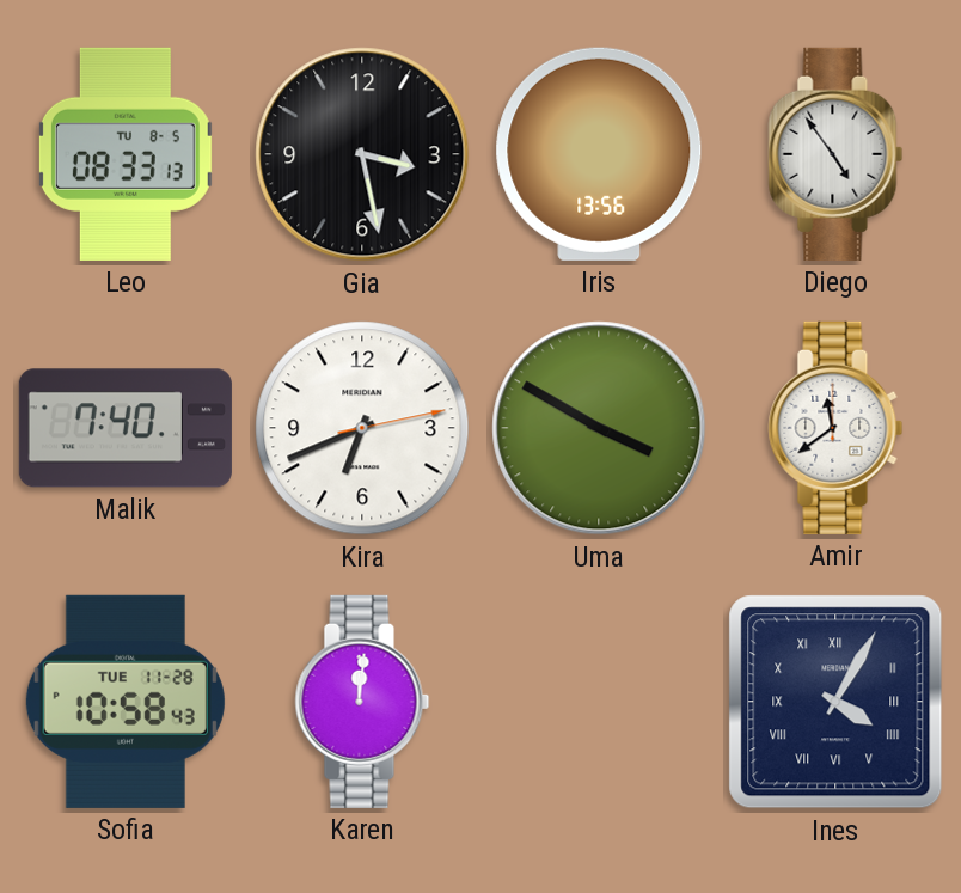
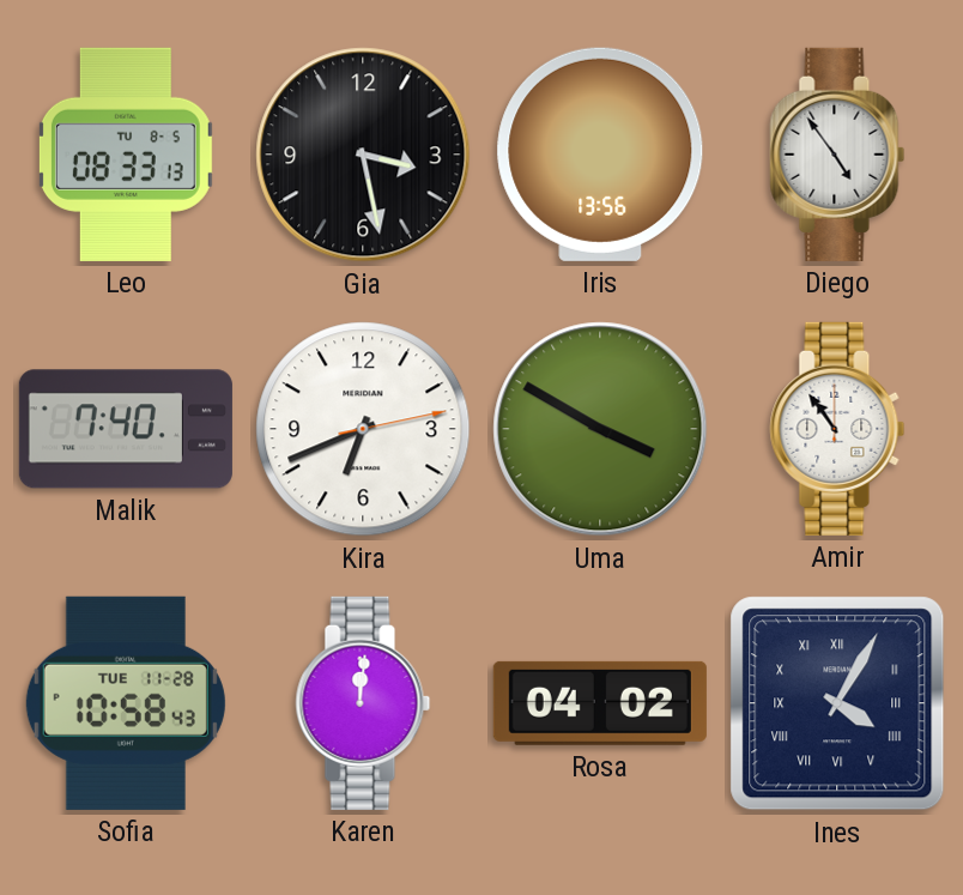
Amir: 11:39 -> 10:54
Rosa: none -> 04:02
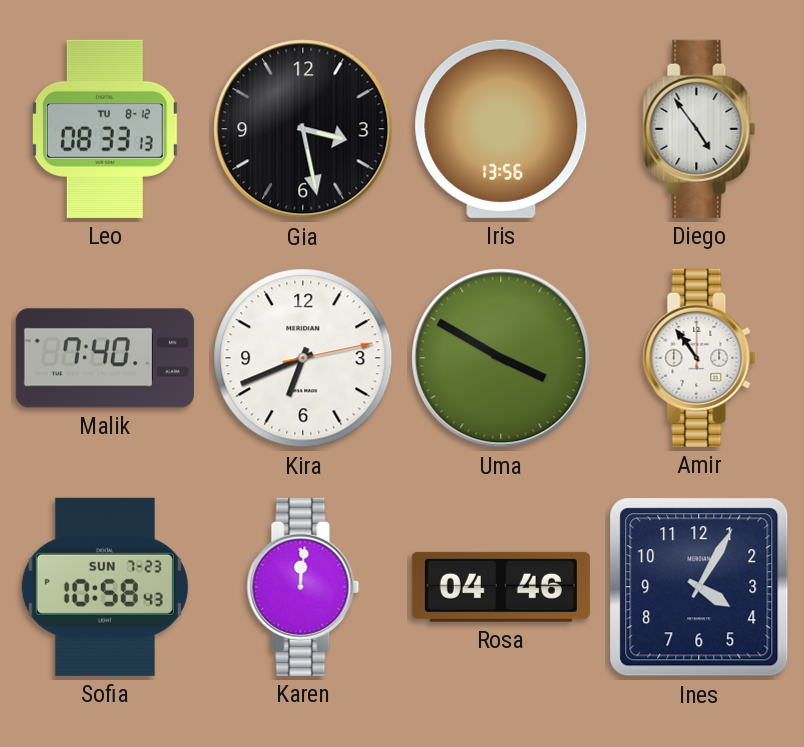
Leo date: TU 8-5 -> TU 8-12
Sofia date: TUE 11-28 -> SUN 7-23
Rosa: 04:02 -> 04:46
Ines numerals: Roman -> Arabic
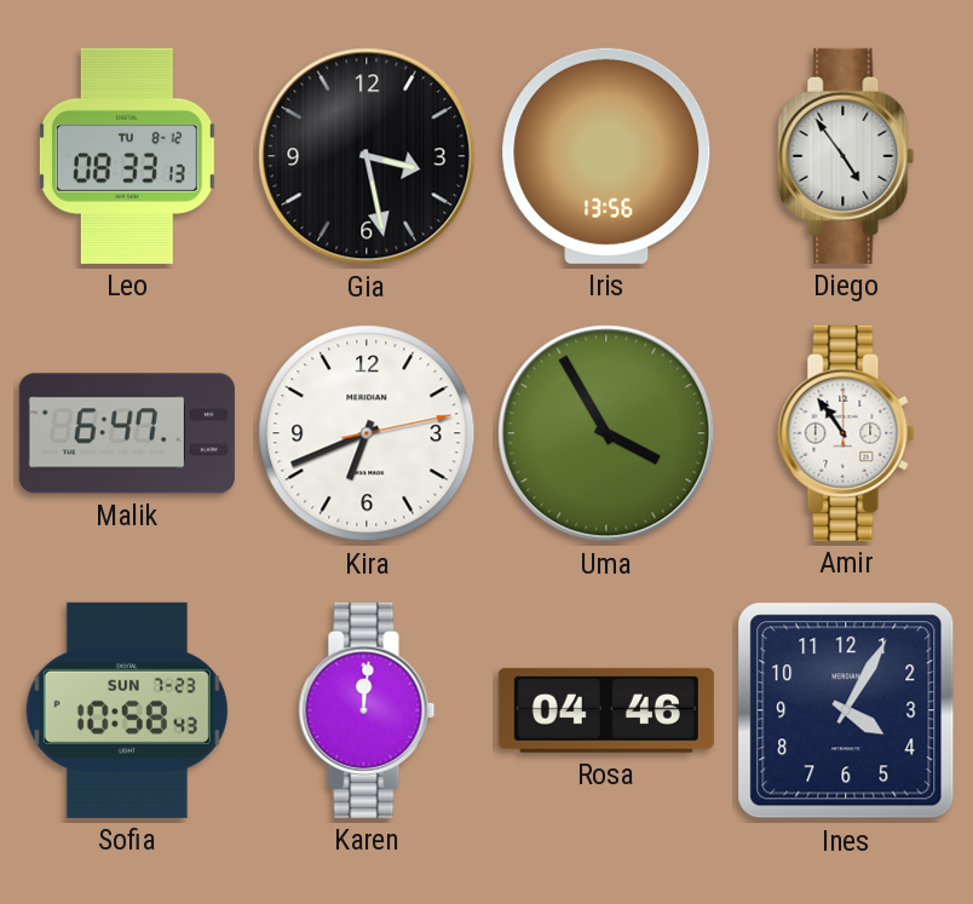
Malik: 7:40 -> 6:47
Uma: 3:50 -> 3:55
